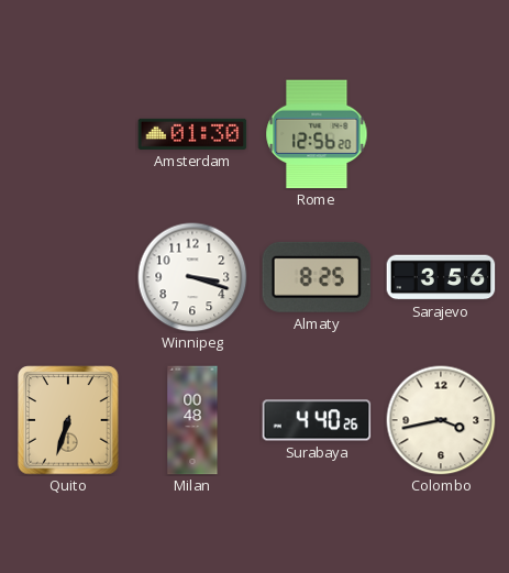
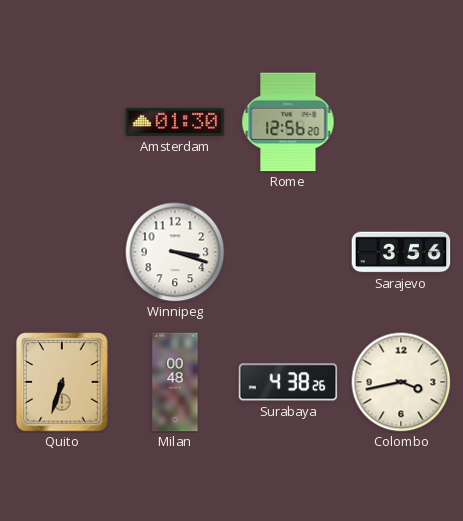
Almaty: 8:25 -> none
Surabaya: 4:40 -> 4:38
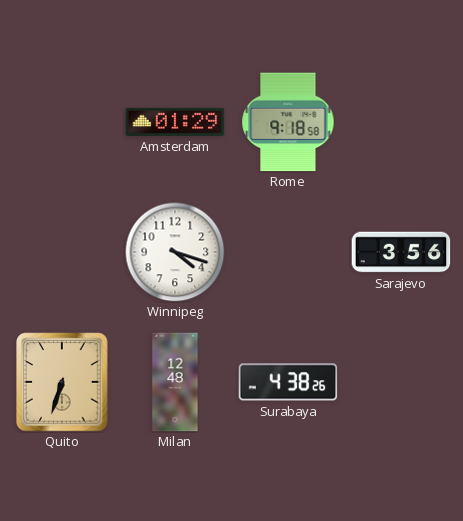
Amsterdam: 01:30 -> 01:29
Rome: 12:56 -> 9:18
Winnipeg: 3:18 -> 4:18
Milan: 00:48 -> 12:48
Colombo: 3:43 -> none
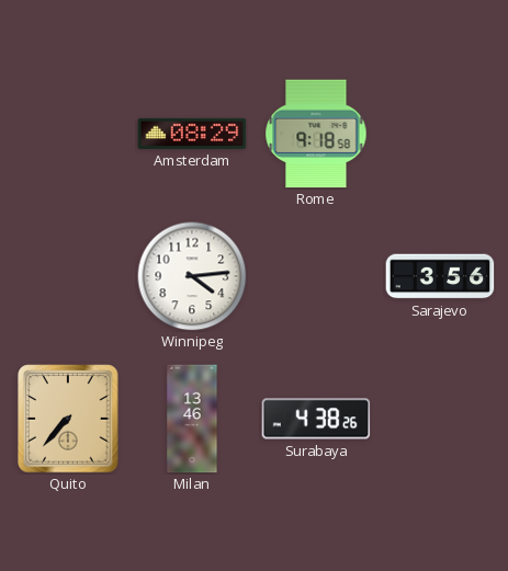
Amsterdam: 01:29 -> 08:29
Winnipeg: 4:18 -> 4:14
Quito: 6:33 -> 7:37
Milan: 12:48 -> 13:46
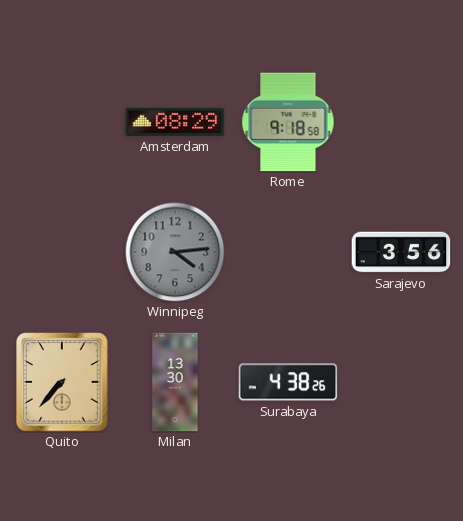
Winnipeg dial: white -> grey
Milan: 13:46 -> 13:30
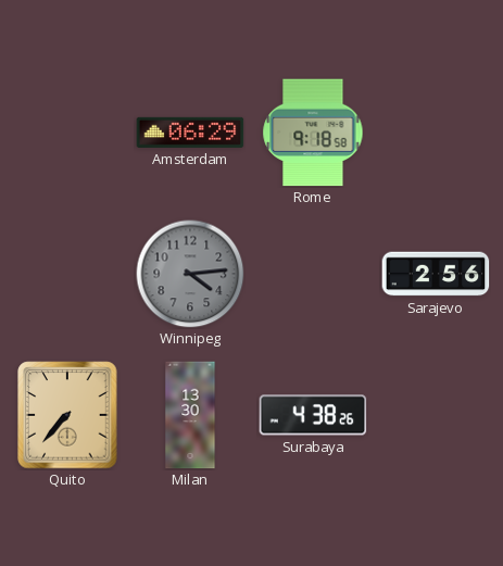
Amsterdam: 08:29 -> 06:29
Sarajevo: 3:56 -> 2:56
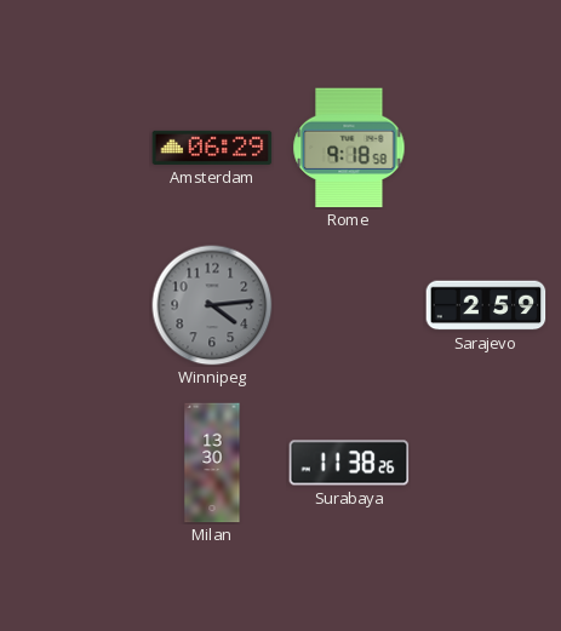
Sarajevo: 2:56 -> 2:59
Quito: 7:37 -> none
Surabaya: 4:38 -> 11:38
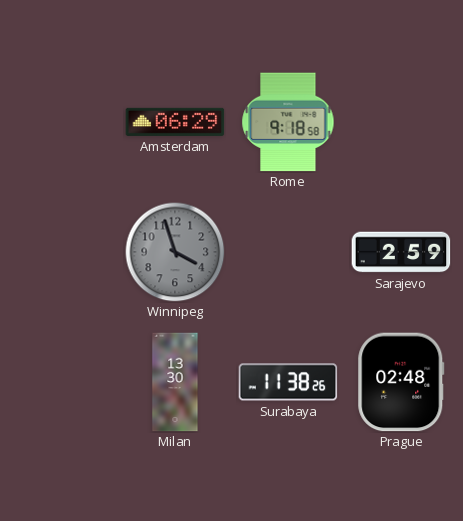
Winnipeg: 4:14 -> 3:57
Prague: none -> 02:48
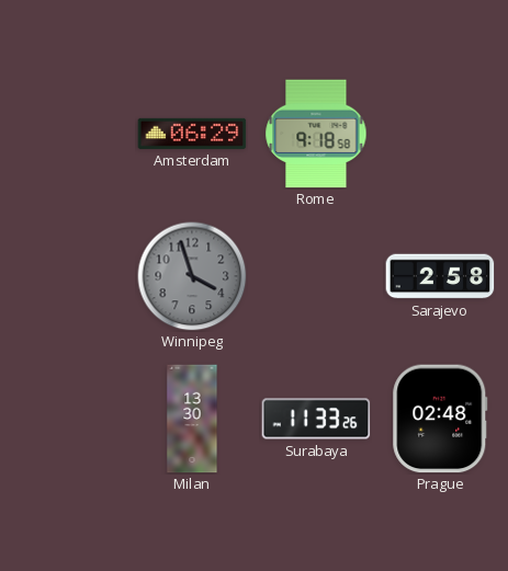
Sarajevo: 2:59 -> 2:58
Surabaya: 11:38 -> 11:33
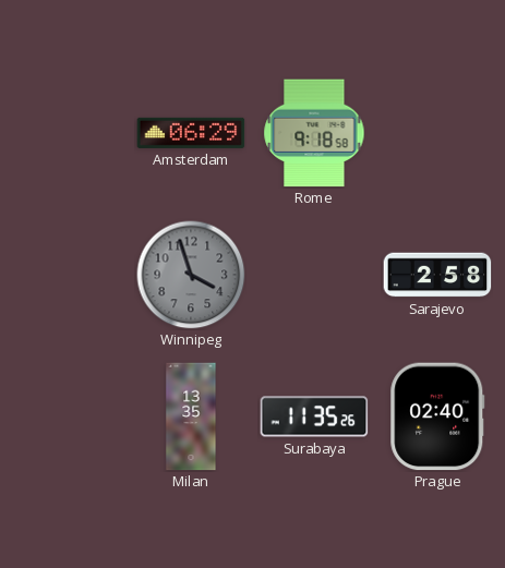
Milan: 13:30 -> 13:35
Surabaya: 11:33 -> 11:35
Prague: 02:48 -> 02:40
